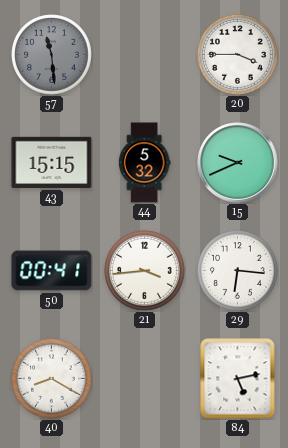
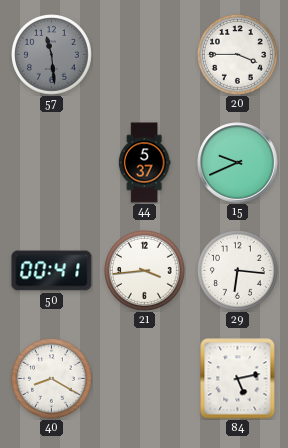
43: 15:15 -> none
44: 5:32 -> 5:37
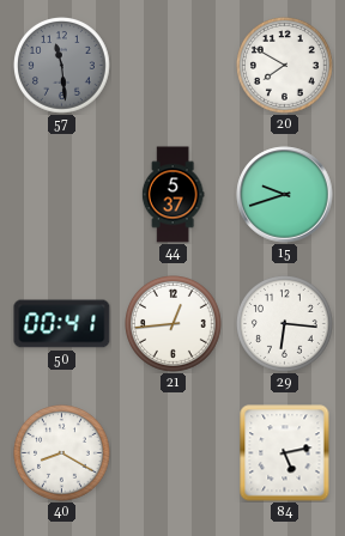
20: 3:45 -> 7:50
15: 9:41 -> 9:42
21: 3:44 -> 12:44
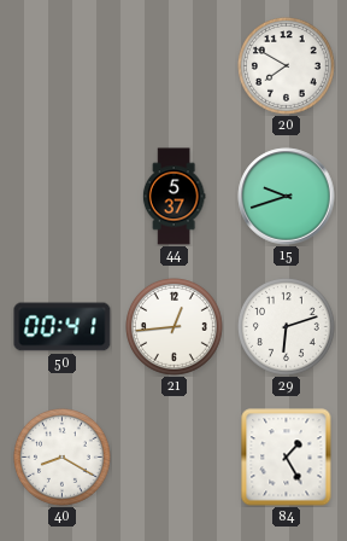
57: 11:29 -> none
29: 6:16 -> 6:12
84: 5:13 -> 1:25
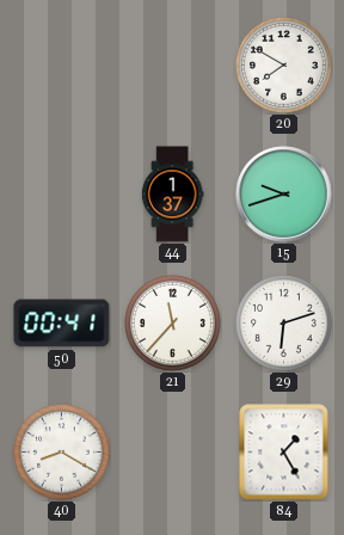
44: 5:37 -> 1:37
21: 12:44 -> 11:37
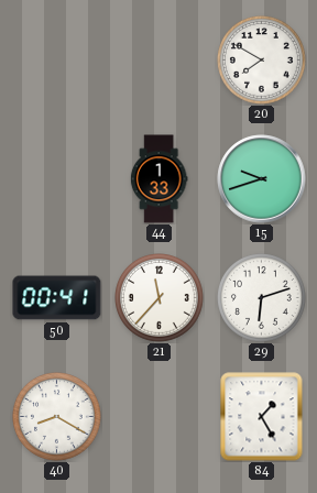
44: 1:37 -> 1:33
